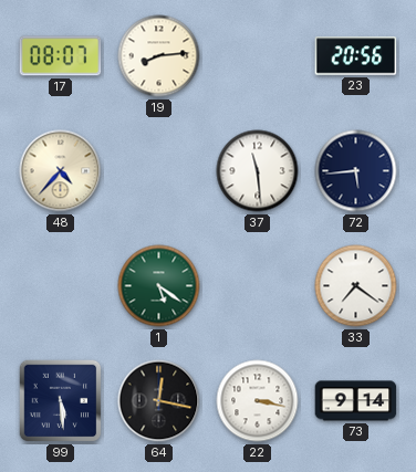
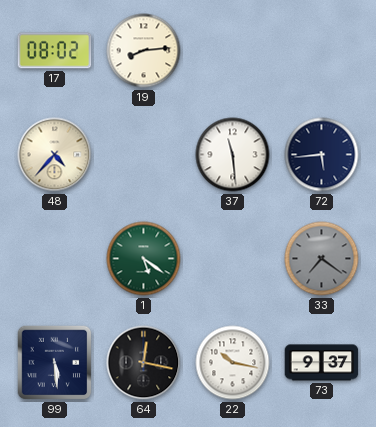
17: 08:07 -> 08:02
23: 20:56 -> none
33 dial: white -> grey
22: 3:17 -> 10:17
73: 9:14 -> 9:37
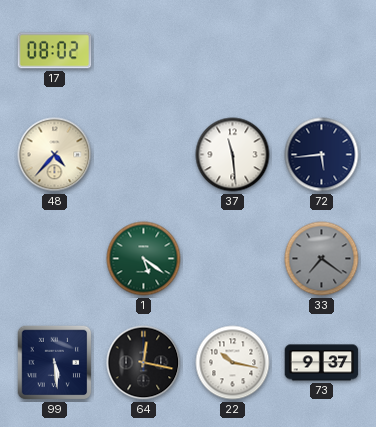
19: 8:14 -> none
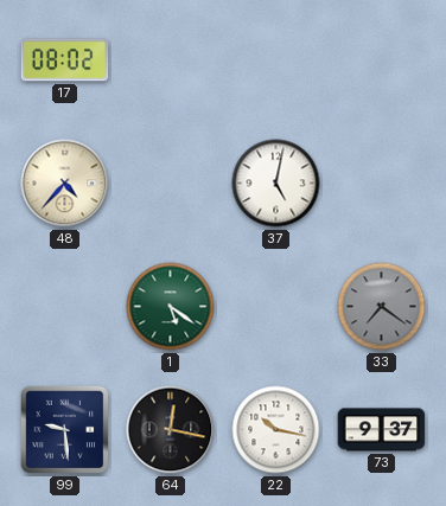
37: 11:29 -> 5:02
72: 5:44 -> none
99: 5:29 -> 9:29
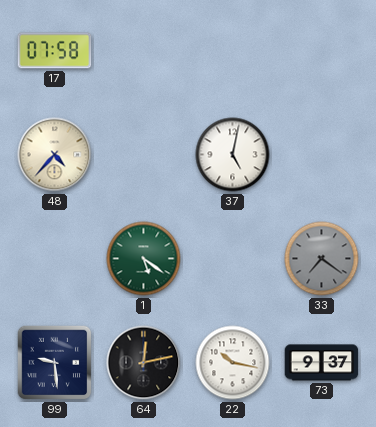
17: 08:02 -> 07:58
64: 12:17 -> 12:13
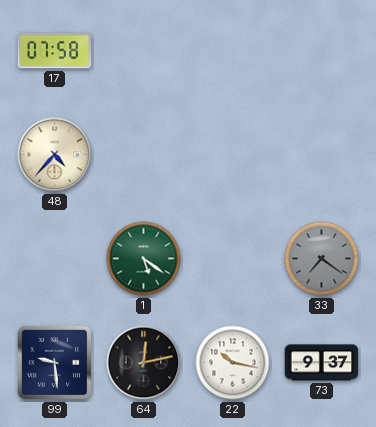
37: 5:02 -> none
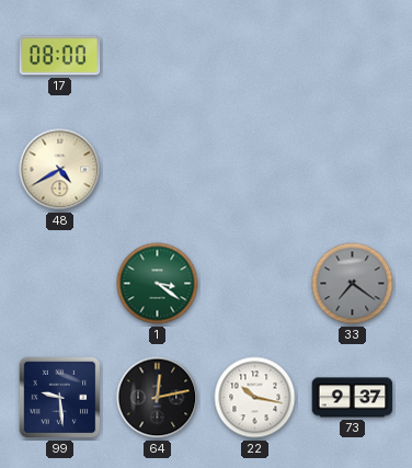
17: 07:58 -> 08:00
48: 4:37 -> 4:40
1: 5:21 -> 3:21
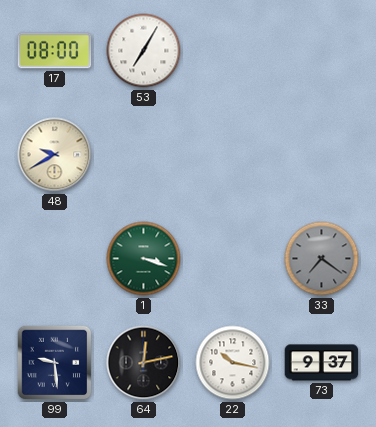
53: none -> 7:05
48: 4:40 -> 9:40
1: 3:21 -> 3:18
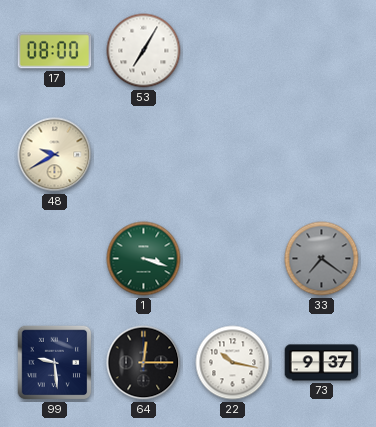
64: 12:13 -> 12:15
